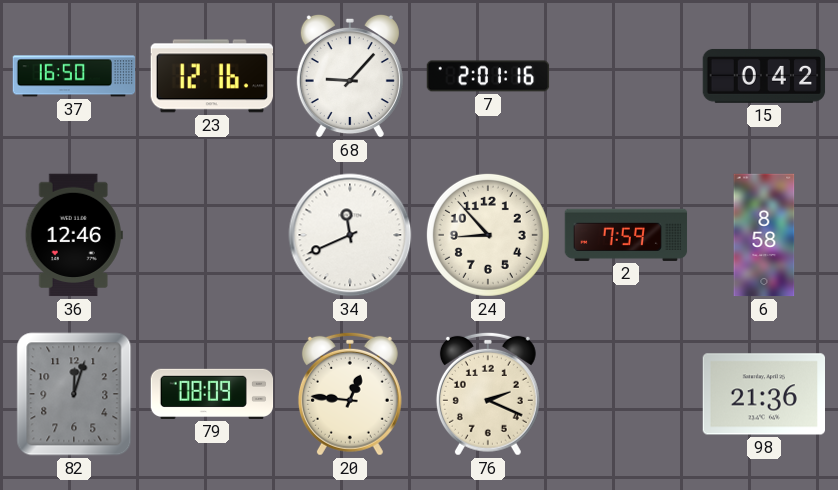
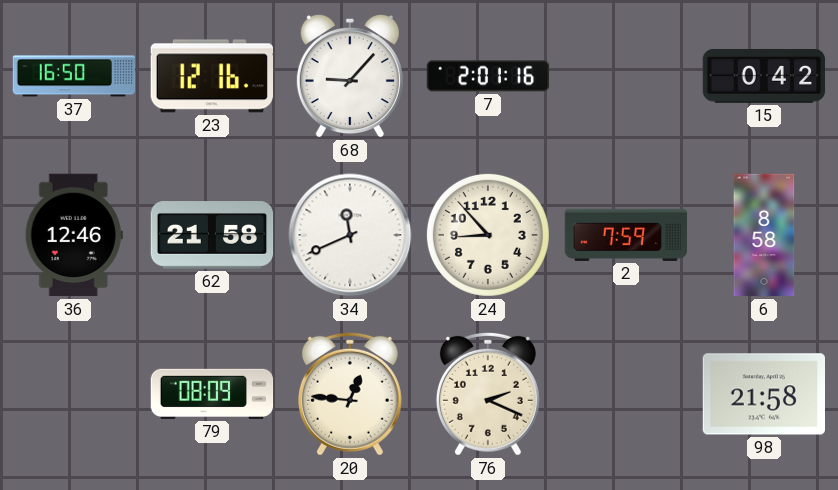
62: none -> 21:58
82: 12:03 -> none
98: 21:36 -> 21:58
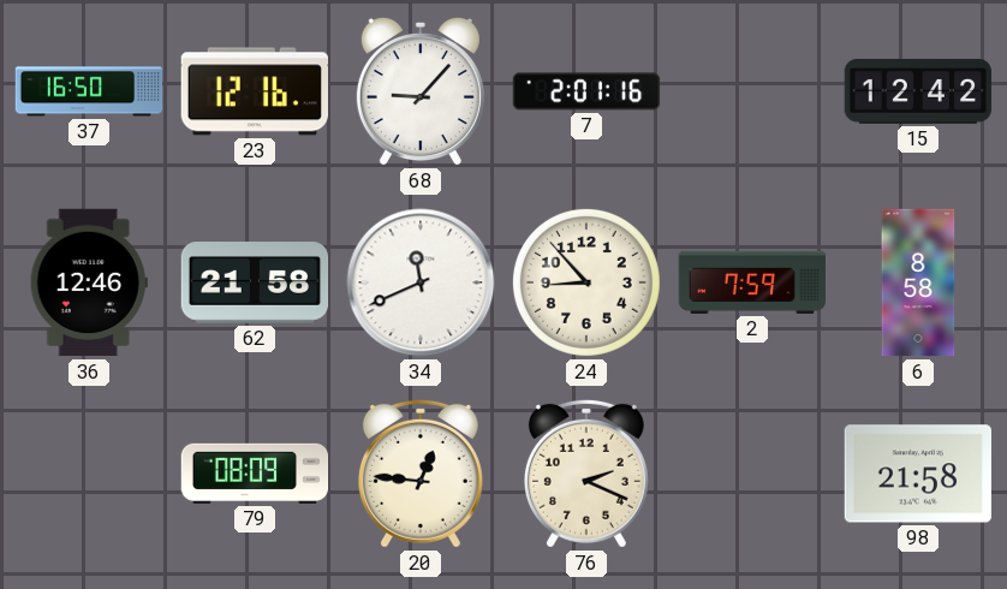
15: 0:42 -> 12:42
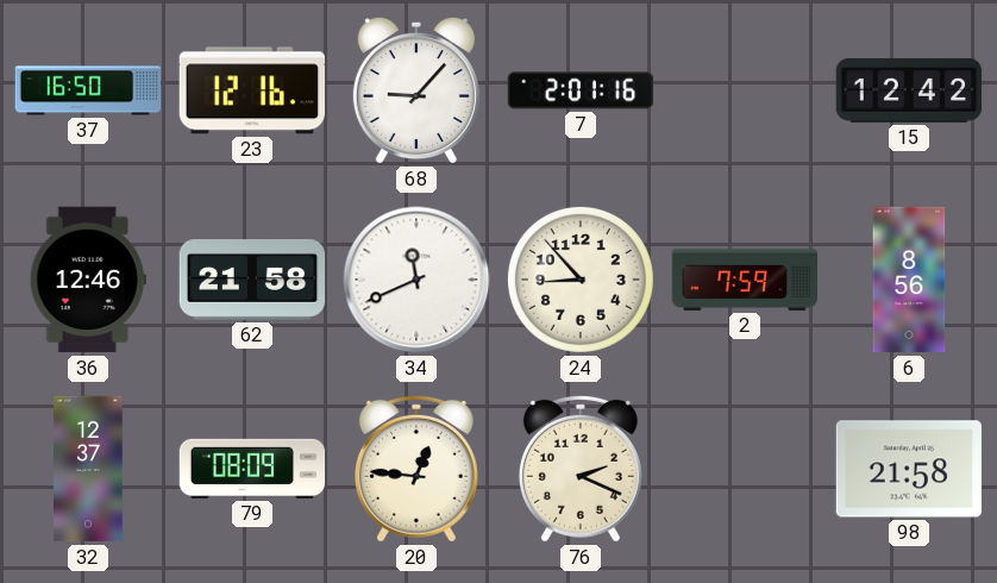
6: 8:58 -> 8:56
32: none -> 12:37
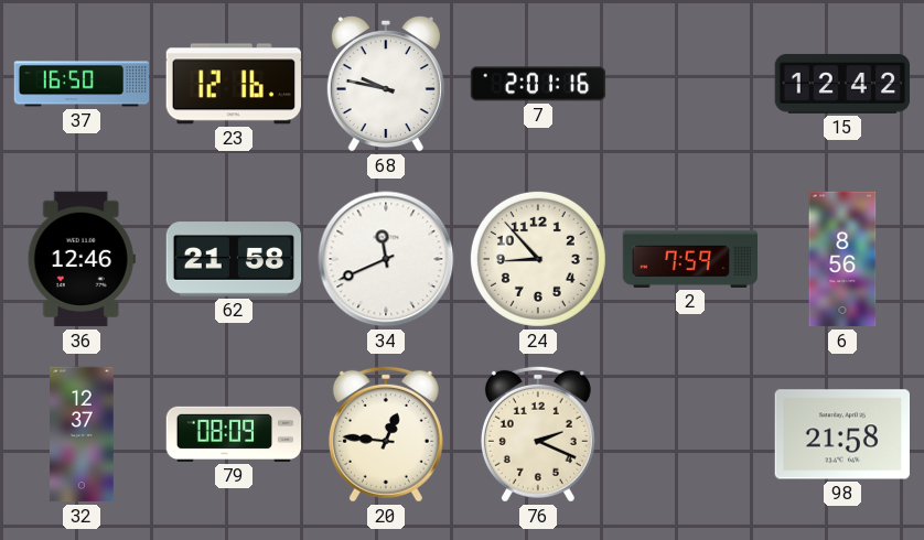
68: 9:07 -> 9:47
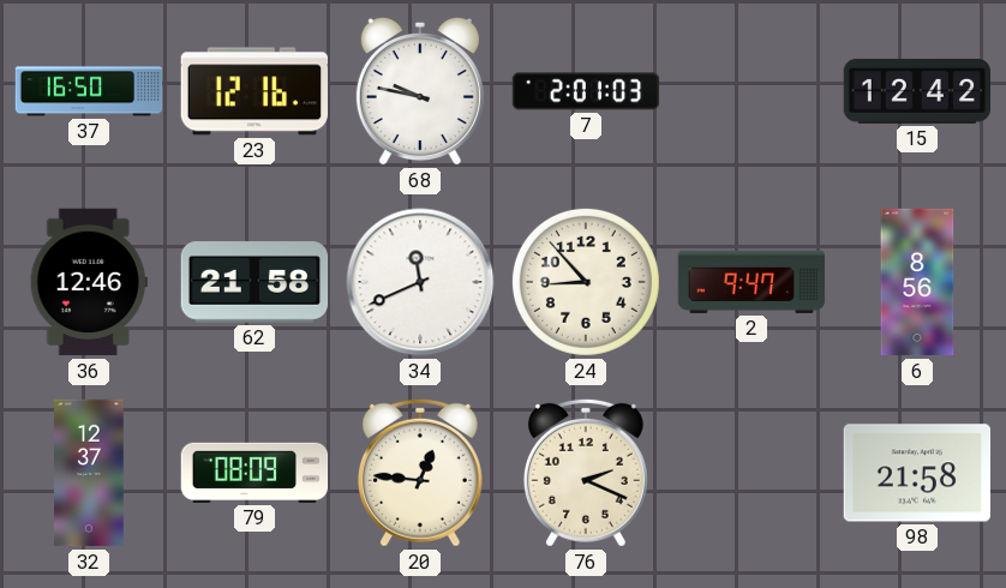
7: 2:01:16 -> 2:01:03
2: 7:59 -> 9:47
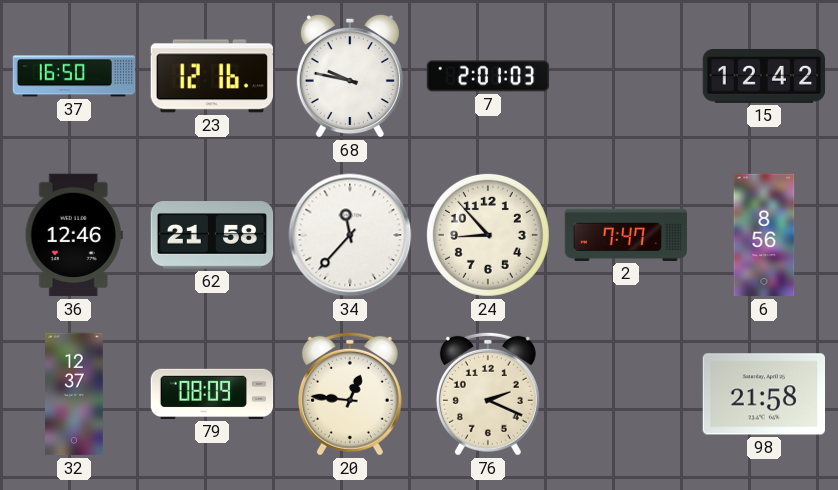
34: 11:41 -> 11:37
2: 9:47 -> 7:47
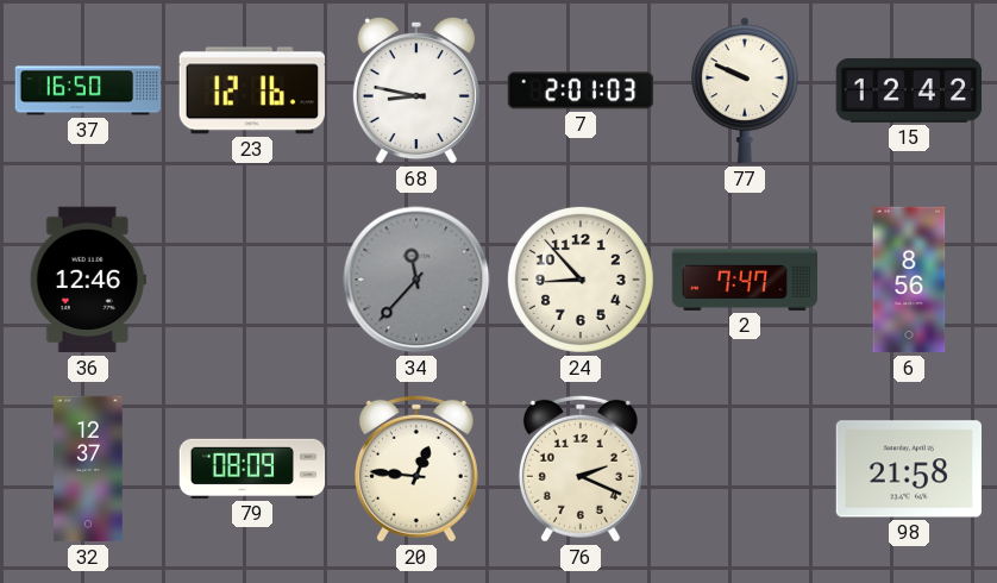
68: 9:47 -> 8:47
77: none -> 9:49
62: 21:58 -> none
34 dial: white -> grey
